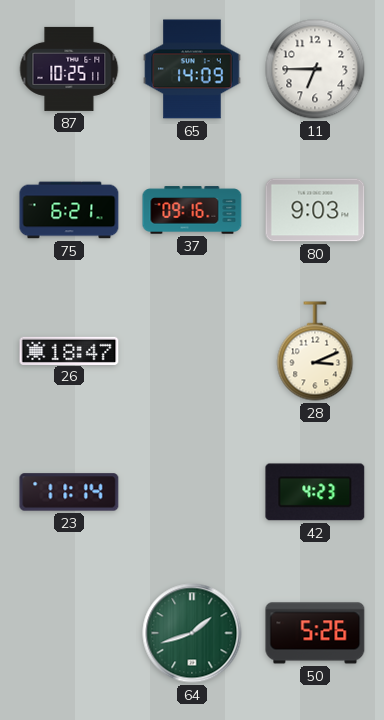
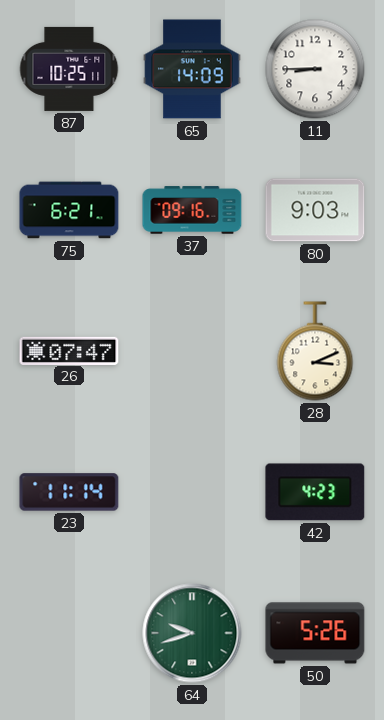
11: 6:45 -> 8:45
26: 18:47 -> 07:47
64: 1:42 -> 9:42
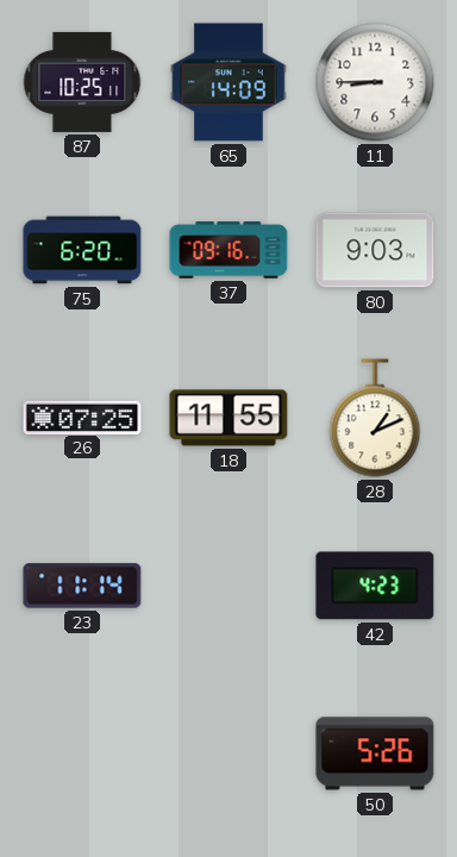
75: 6:21 -> 6:20
26: 07:47 -> 07:25
18: none -> 11:55
28: 3:11 -> 1:11
64: 9:42 -> none
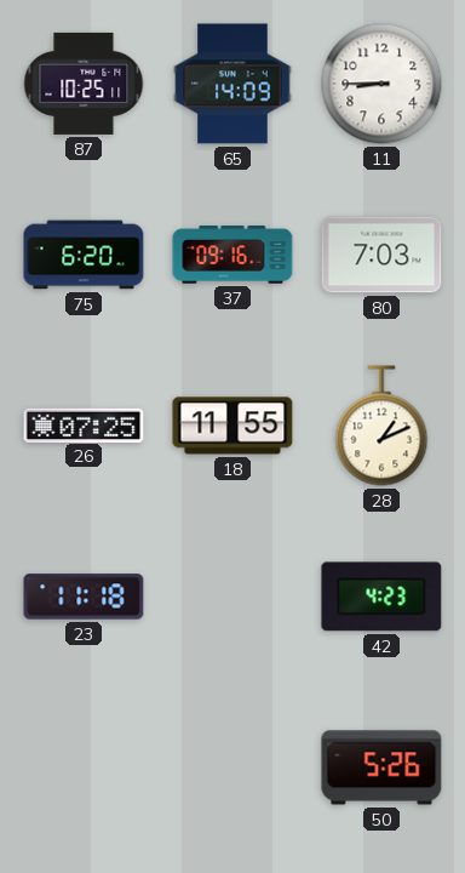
80: 9:03 -> 7:03
23: 11:14 -> 11:18
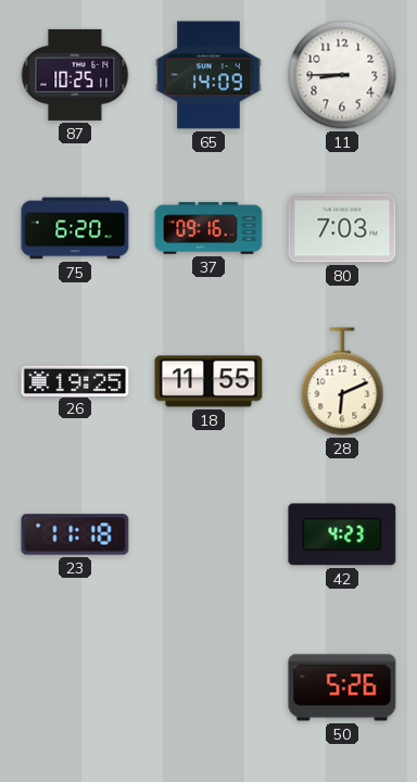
26: 07:25 -> 19:25
28: 1:11 -> 6:11
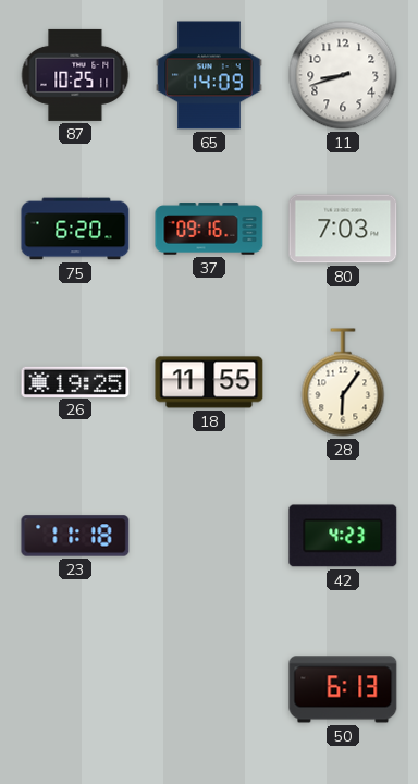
11: 8:45 -> 8:42
28: 6:11 -> 6:06
50: 5:26 -> 6:13
